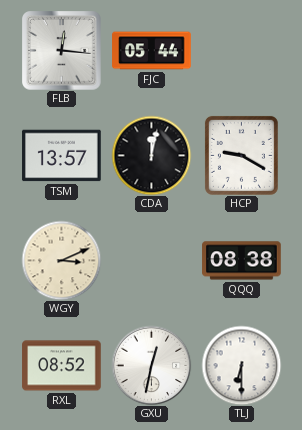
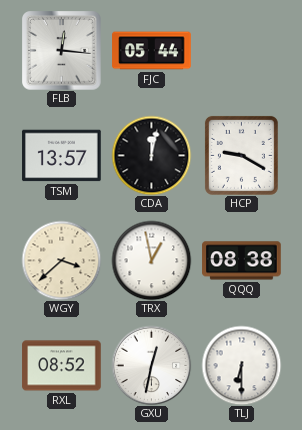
WGY: 3:11 -> 3:38
TRX: none -> 12:58
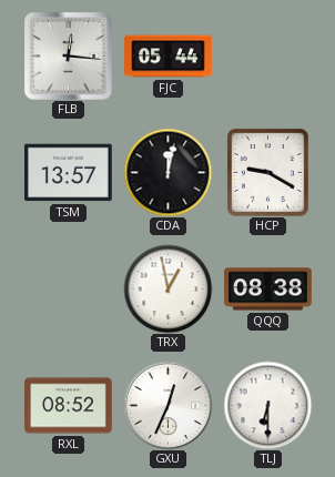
WGY: 3:38 -> none
GXU: 12:32 -> 12:34
